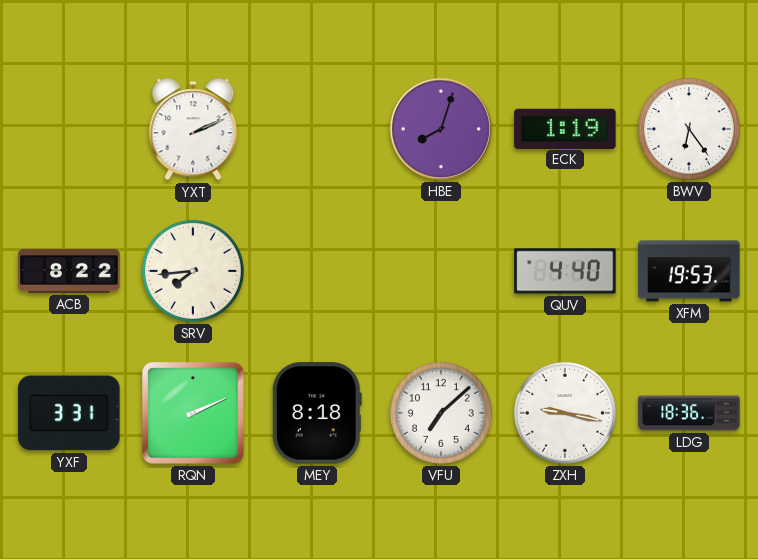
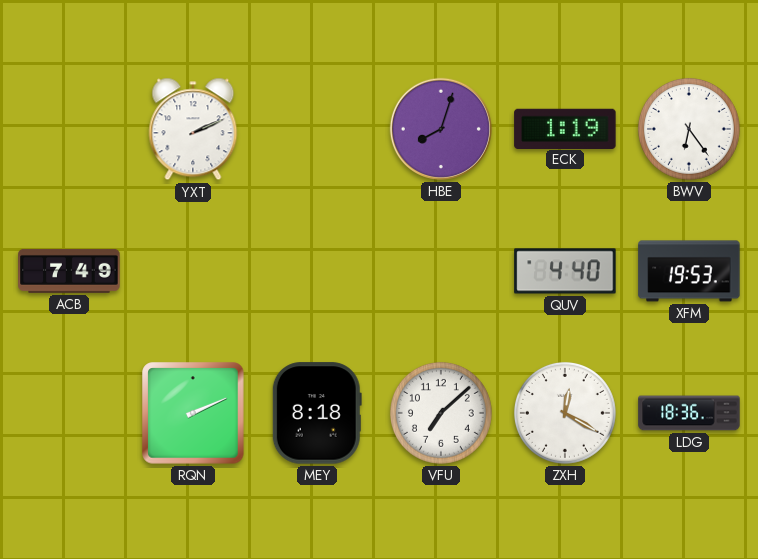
ACB: 8:22 -> 7:49
SRV: 7:44 -> none
YXF: 3:31 -> none
ZXH: 9:17 -> 12:20
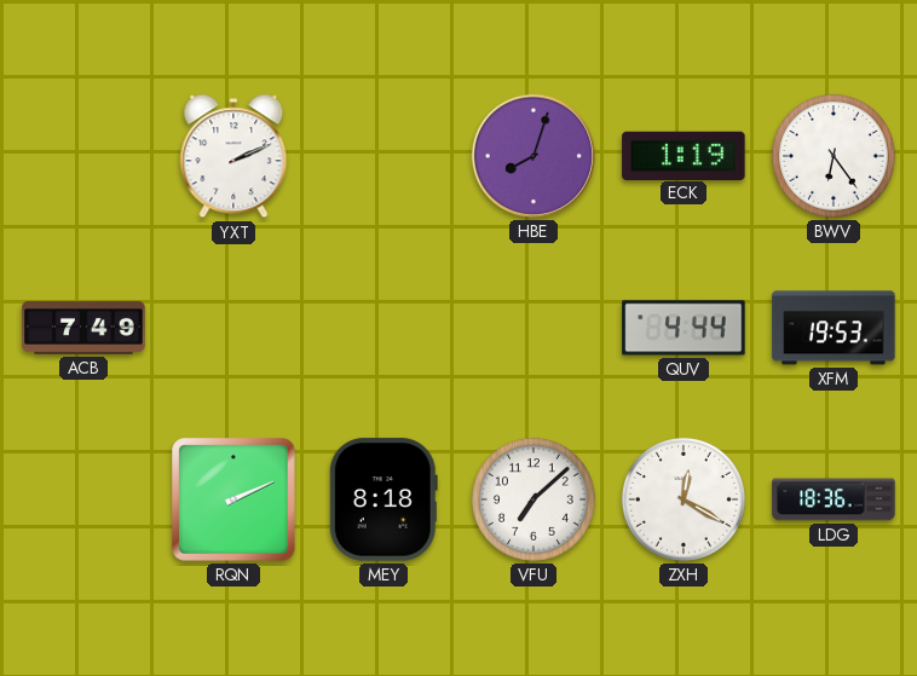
QUV: 4:40 -> 4:44
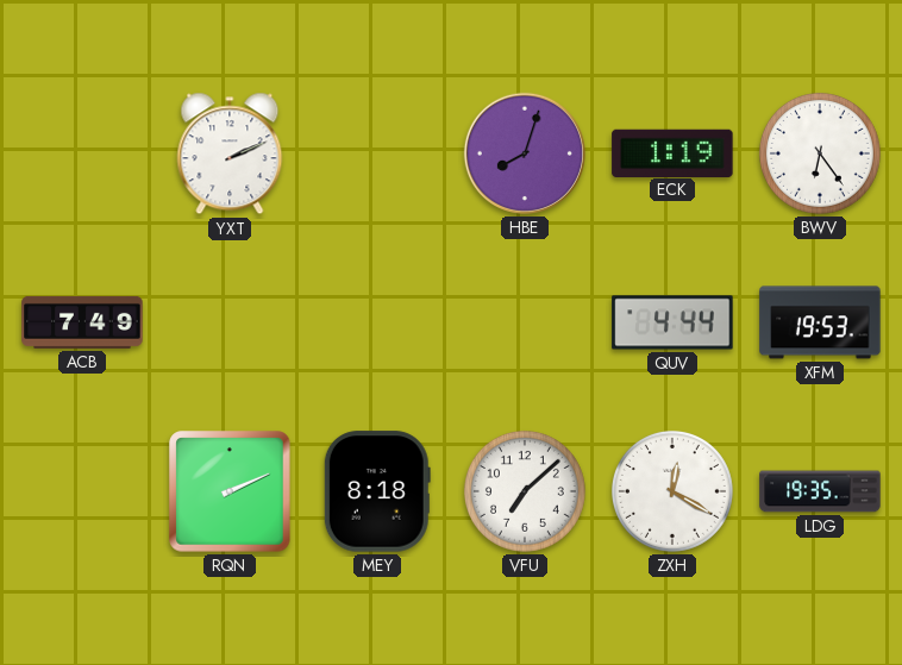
LDG: 18:36 -> 19:35
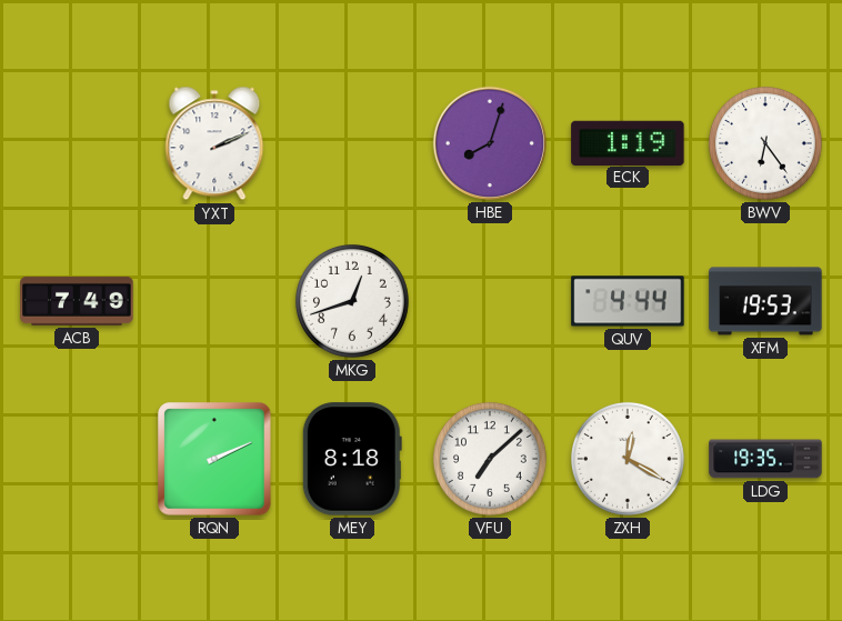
MKG: none -> 12:42
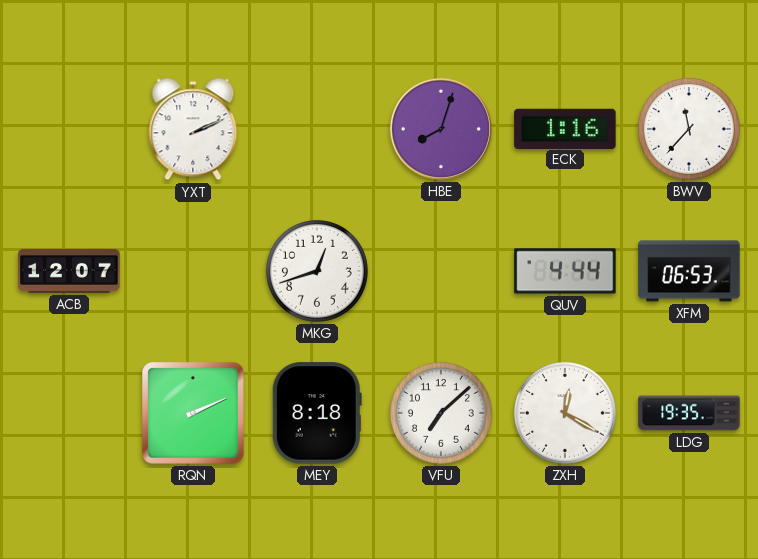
ECK: 1:19 -> 1:16
BWV: 6:24 -> 11:37
ACB: 7:49 -> 12:07
XFM: 19:53 -> 06:53
